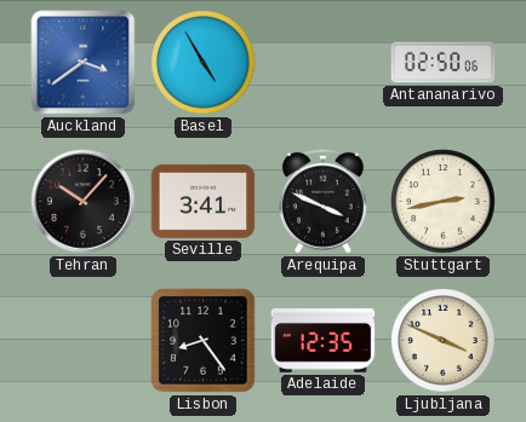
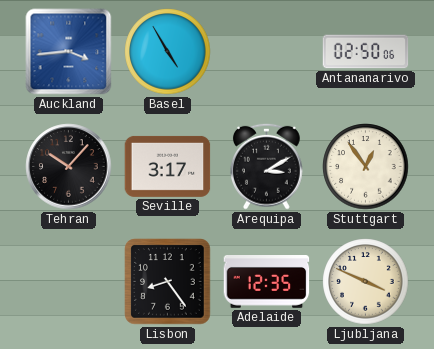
Auckland: 3:39 -> 3:44
Seville: 3:41 -> 3:17
Arequipa: 3:49 -> 3:10
Stuttgart: 2:43 -> 12:54
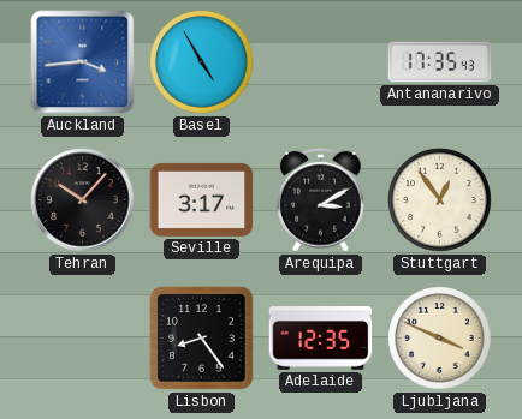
Antananarivo: 02:50 -> 17:35
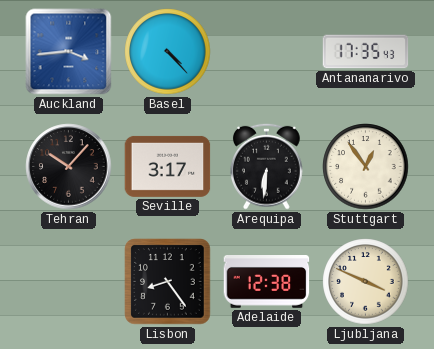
Basel: 4:55 -> 4:23
Arequipa: 3:10 -> 6:31
Adelaide: 12:35 -> 12:38
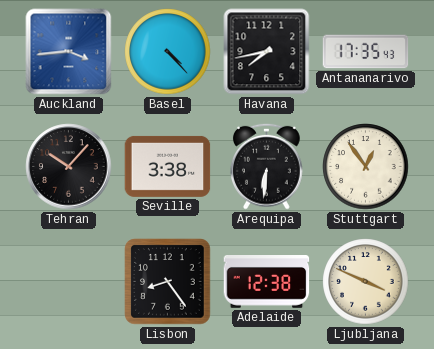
Havana: none -> 7:43
Seville: 3:17 -> 3:38
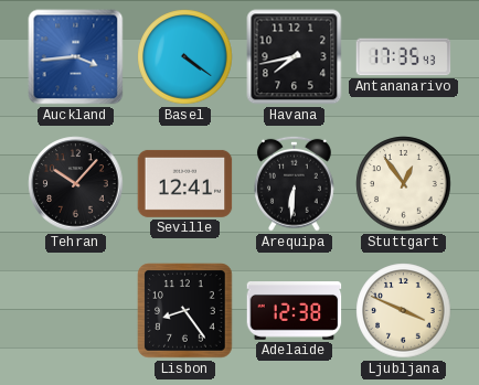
Basel: 4:23 -> 4:21
Seville: 3:38 -> 12:41
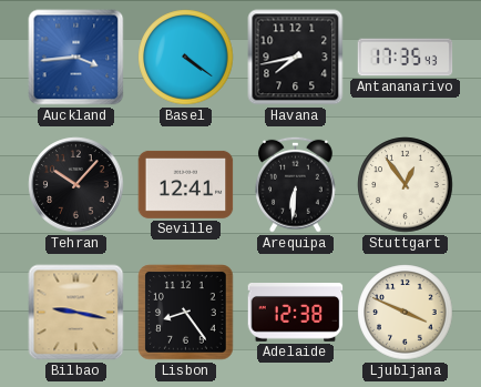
Bilbao: none -> 9:17
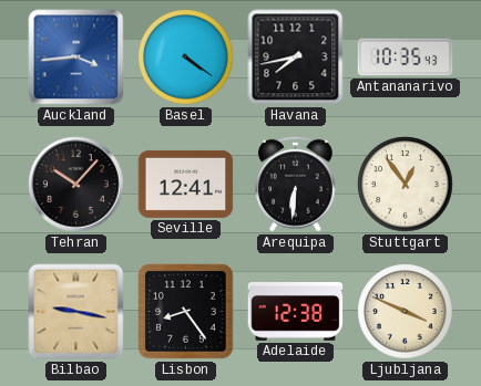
Antananarivo: 17:35 -> 10:35
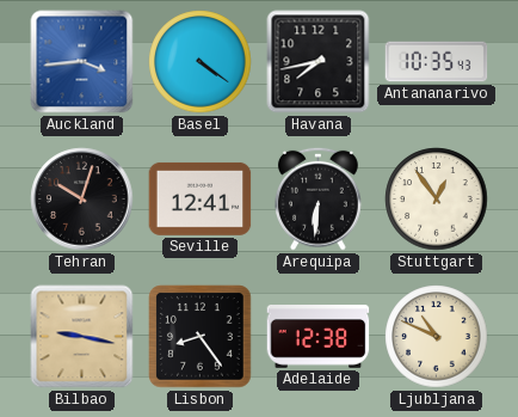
Tehran: 10:07 -> 10:03
Ljubljana: 3:49 -> 10:49
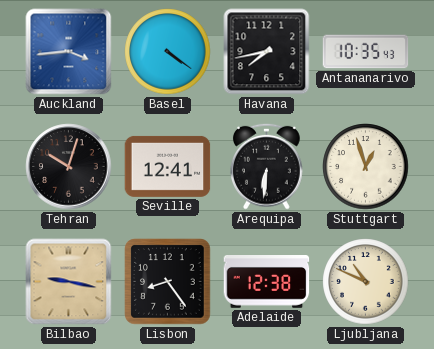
Stuttgart: 12:54 -> 12:57
